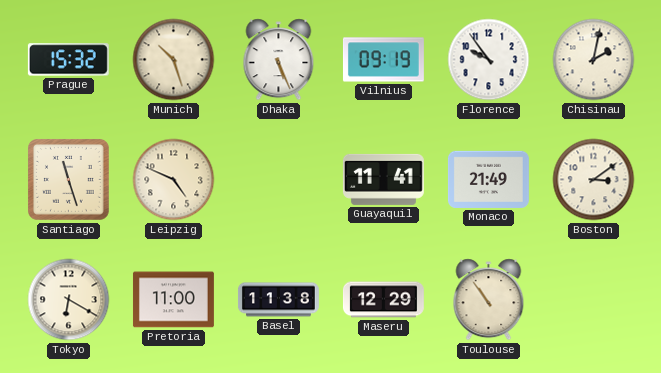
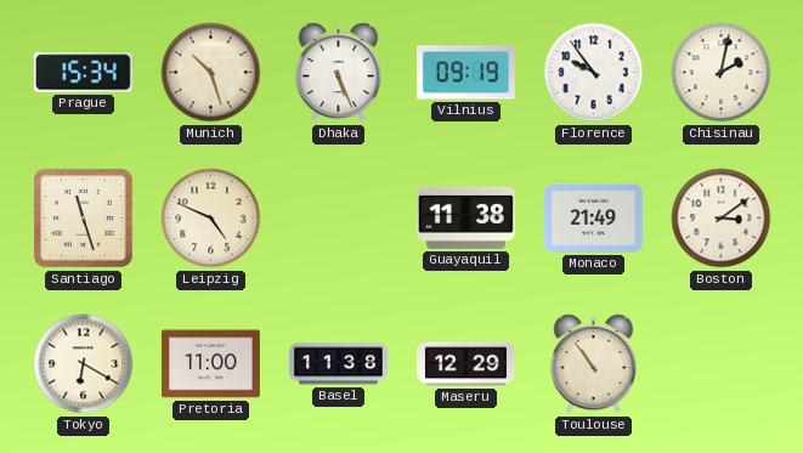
Prague: 15:32 -> 15:34
Guayaquil: 11:41 -> 11:38
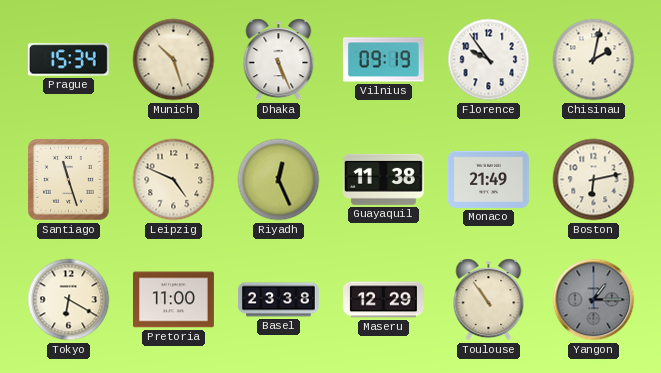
Riyadh: none -> 12:26
Boston: 3:09 -> 6:13
Basel: 11:38 -> 23:38
Yangon: none -> 1:15
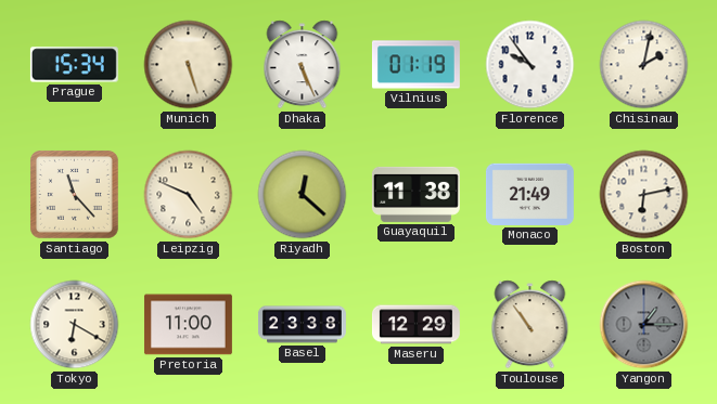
Munich: 10:27 -> 5:27
Vilnius: 09:19 -> 01:19
Santiago: 11:27 -> 11:23
Riyadh: 12:26 -> 12:22
